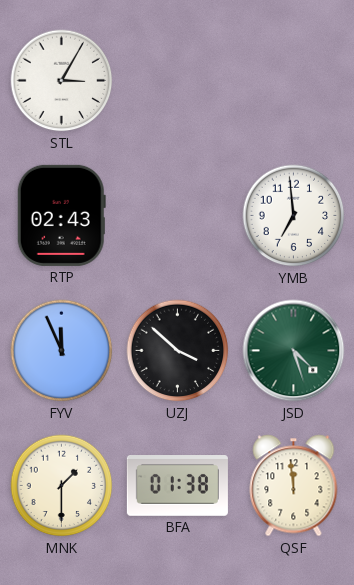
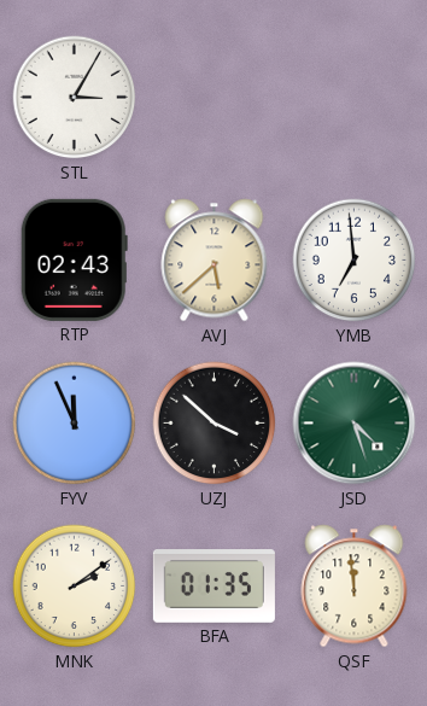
AVJ: none -> 5:38
MNK: 1:30 -> 2:09
BFA: 01:38 -> 01:35
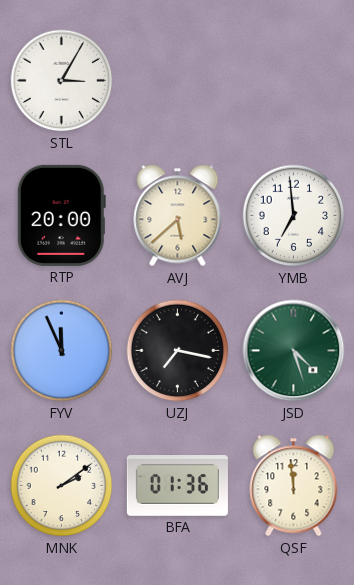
RTP: 02:43 -> 20:00
UZJ: 3:52 -> 7:17
BFA: 01:35 -> 01:36
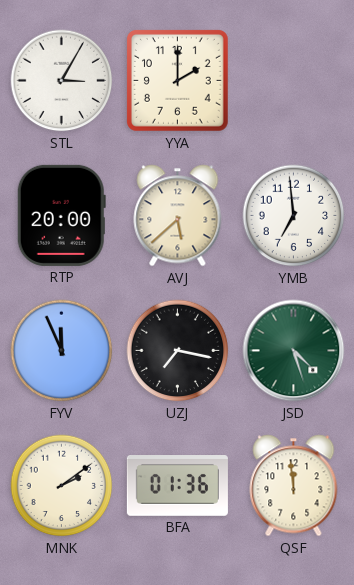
YYA: none -> 2:00
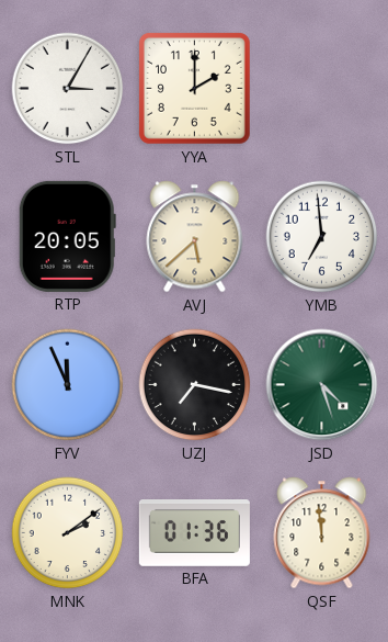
RTP: 20:00 -> 20:05
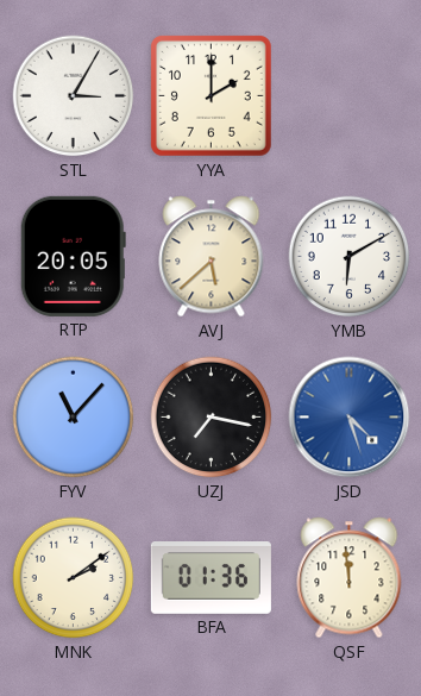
YMB: 6:59 -> 6:10
FYV: 11:56 -> 11:07
JSD dial: green -> blue
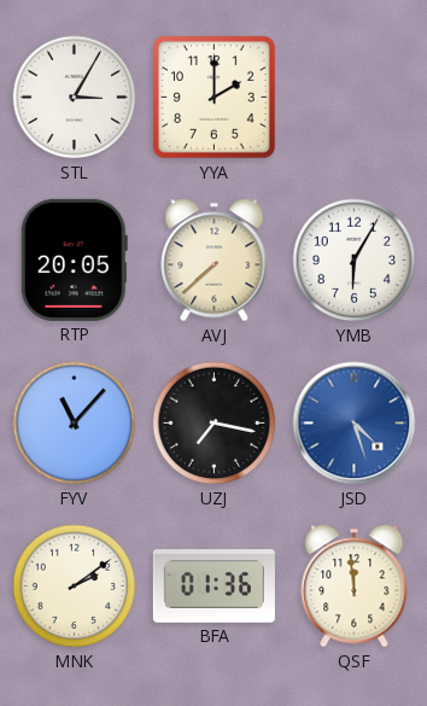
AVJ: 5:38 -> 7:38
YMB: 6:10 -> 6:05
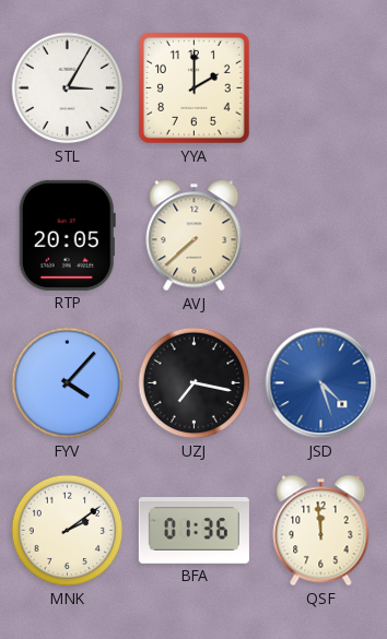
YMB: 6:05 -> none
FYV: 11:07 -> 4:07
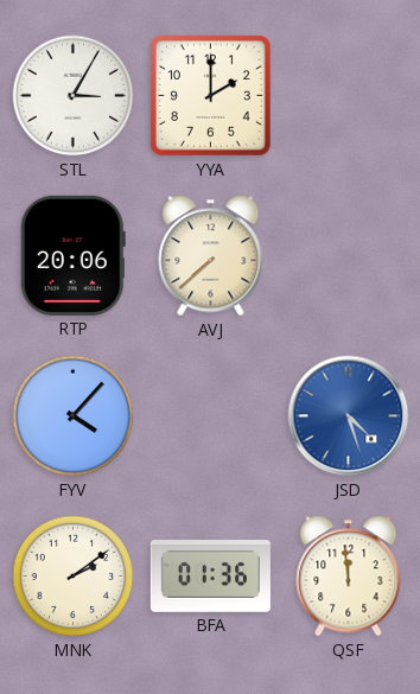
RTP: 20:05 -> 20:06
UZJ: 7:17 -> none
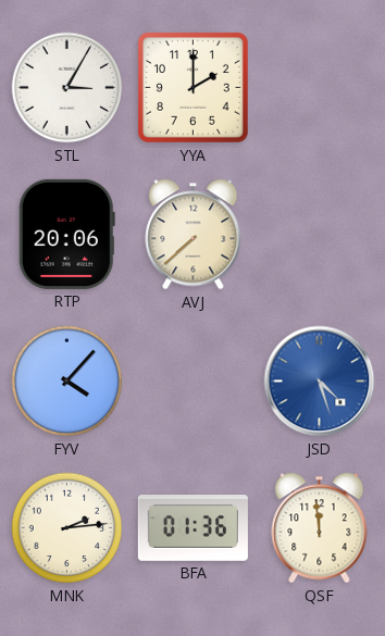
MNK: 2:09 -> 2:14
